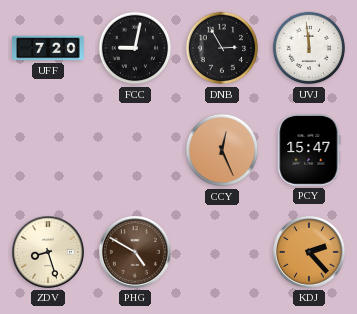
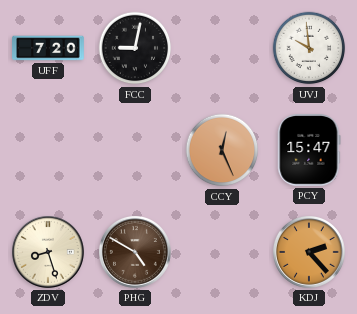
DNB: 2:55 -> none
UVJ: 11:59 -> 9:59
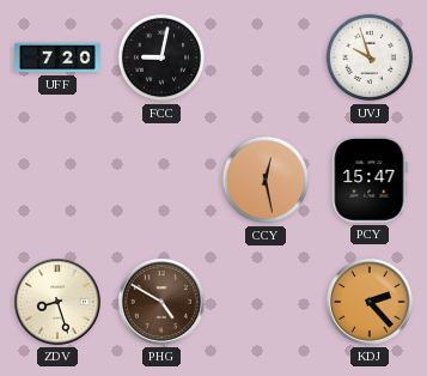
UVJ: 9:59 -> 9:57
CCY: 12:26 -> 12:28
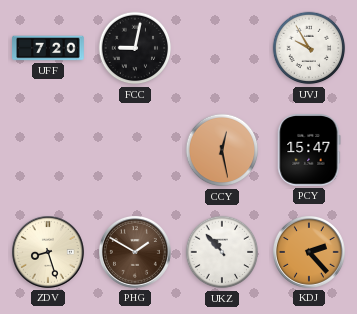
UVJ: 9:57 -> 9:55
PHG: 4:50 -> 1:50
UKZ: none -> 10:53
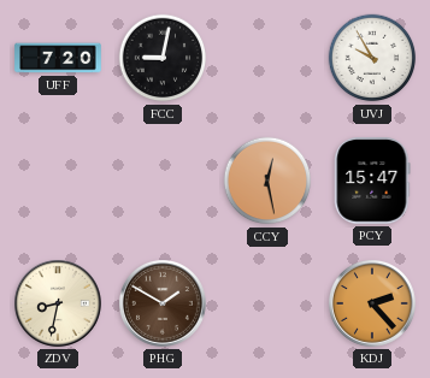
ZDV: 8:27 -> 8:32
UKZ: 10:53 -> none
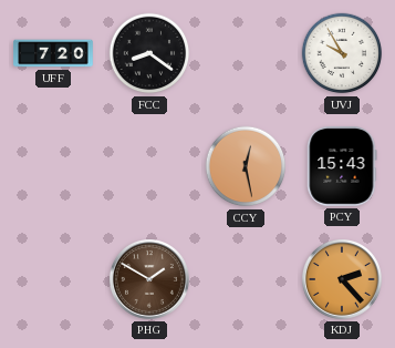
FCC: 9:02 -> 8:21
PCY: 15:47 -> 15:43
ZDV: 8:32 -> none
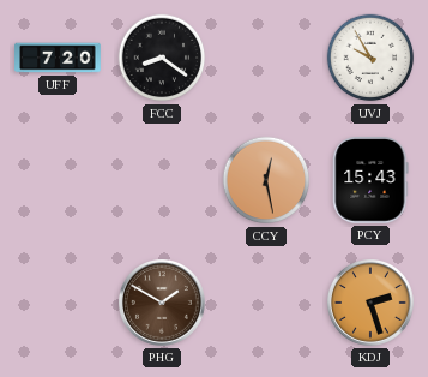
KDJ: 2:23 -> 2:27
